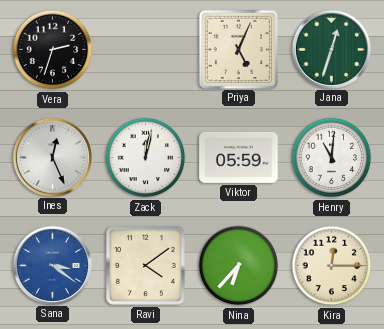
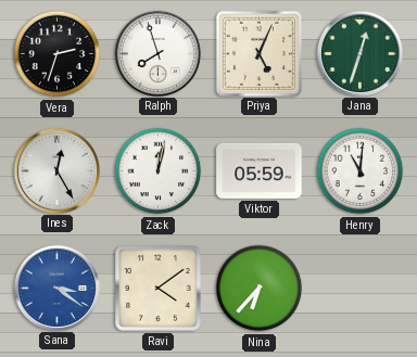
Ralph: none -> 7:57
Ines: 12:26 -> 12:25
Kira: 12:15 -> none
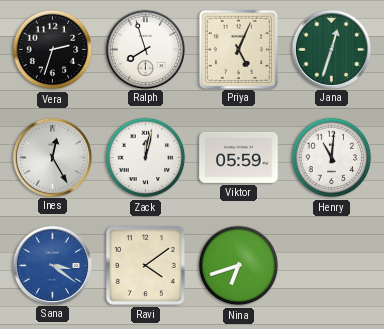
Nina: 6:37 -> 6:42
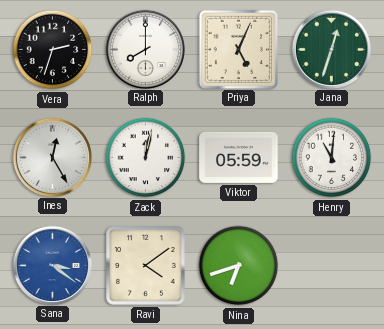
Ralph: 7:57 -> 8:00
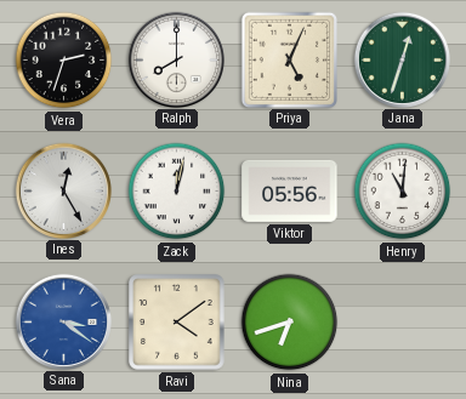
Viktor: 05:59 -> 05:56
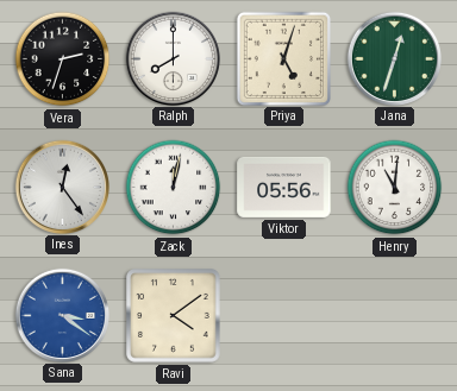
Priya: 5:04 -> 5:03
Ines: 12:25 -> 12:24
Nina: 6:42 -> none
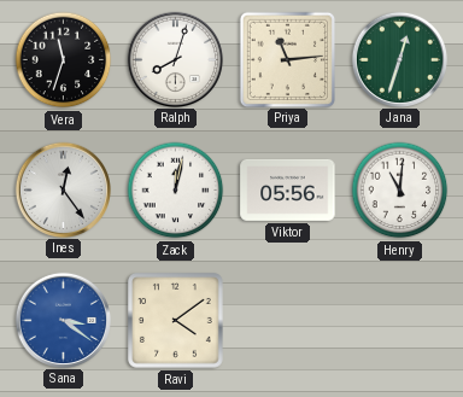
Vera: 2:33 -> 11:33
Ralph: 8:00 -> 8:03
Priya: 5:03 -> 11:14
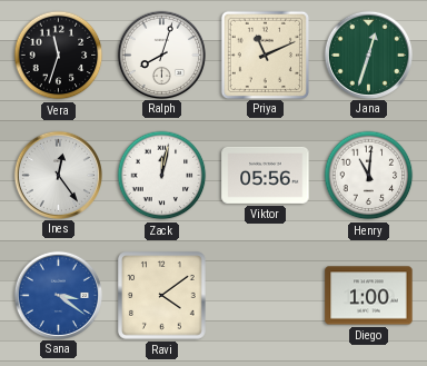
Priya: 11:14 -> 11:11
Diego: none -> 1:00
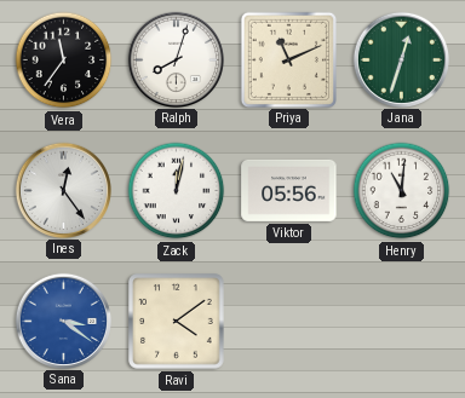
Vera: 11:33 -> 11:36
Diego: 1:00 -> none
